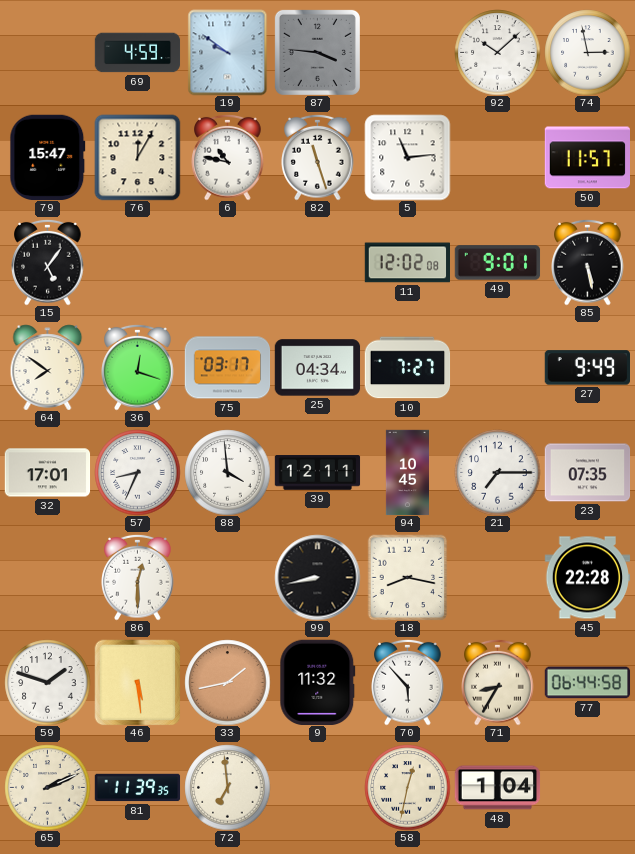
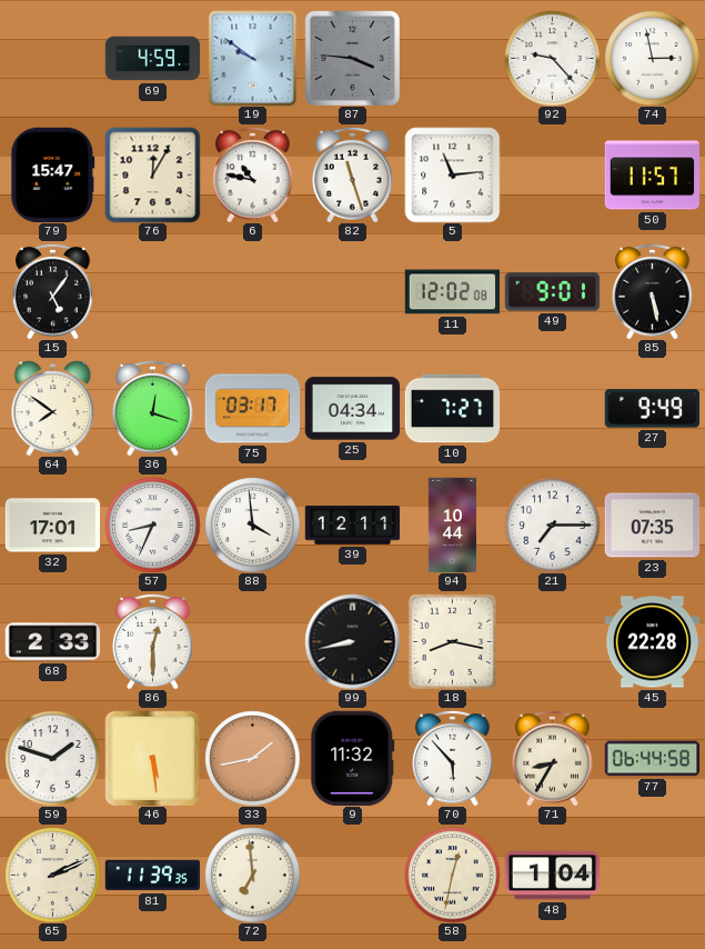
92: 10:08 -> 9:23
94: 10:45 -> 10:44
68: none -> 2:33
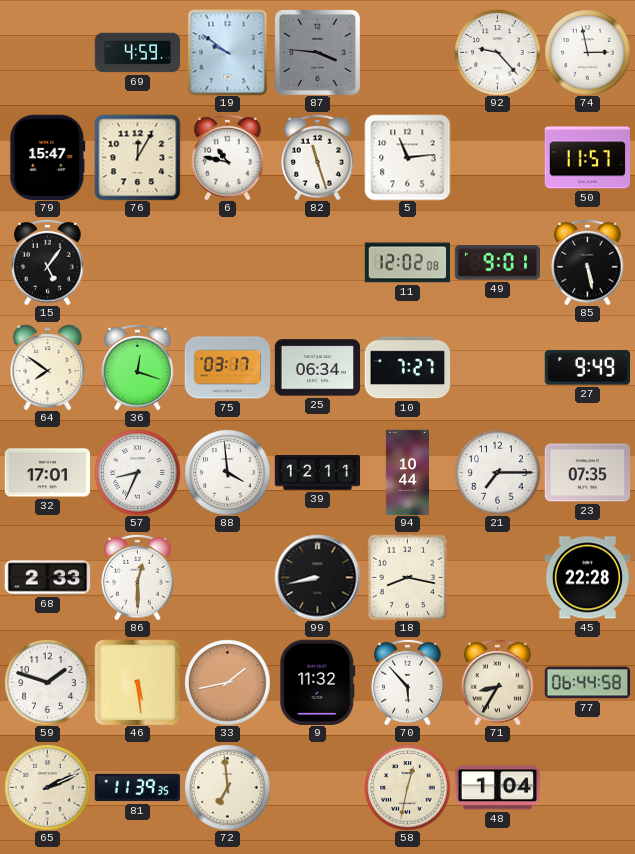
25: 04:34 -> 06:34
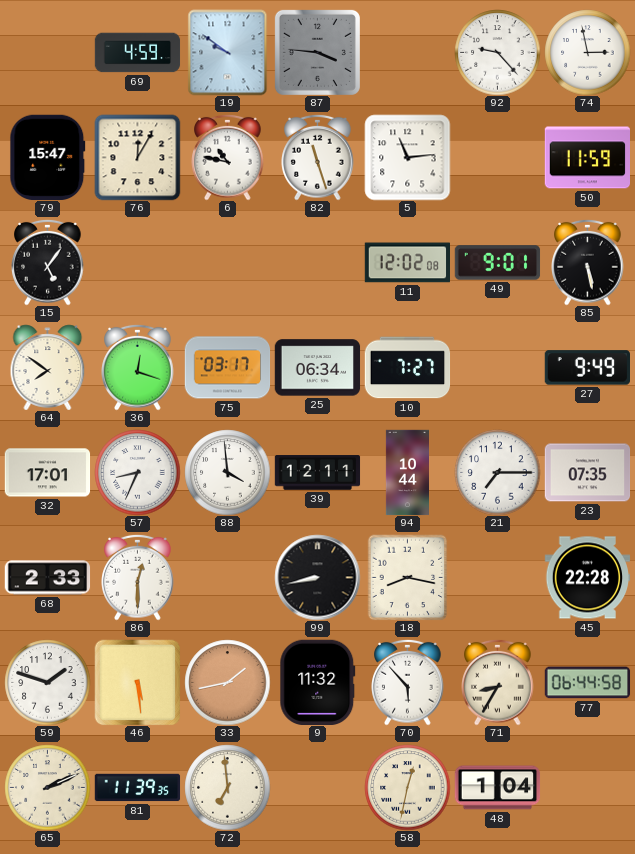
50: 11:57 -> 11:59
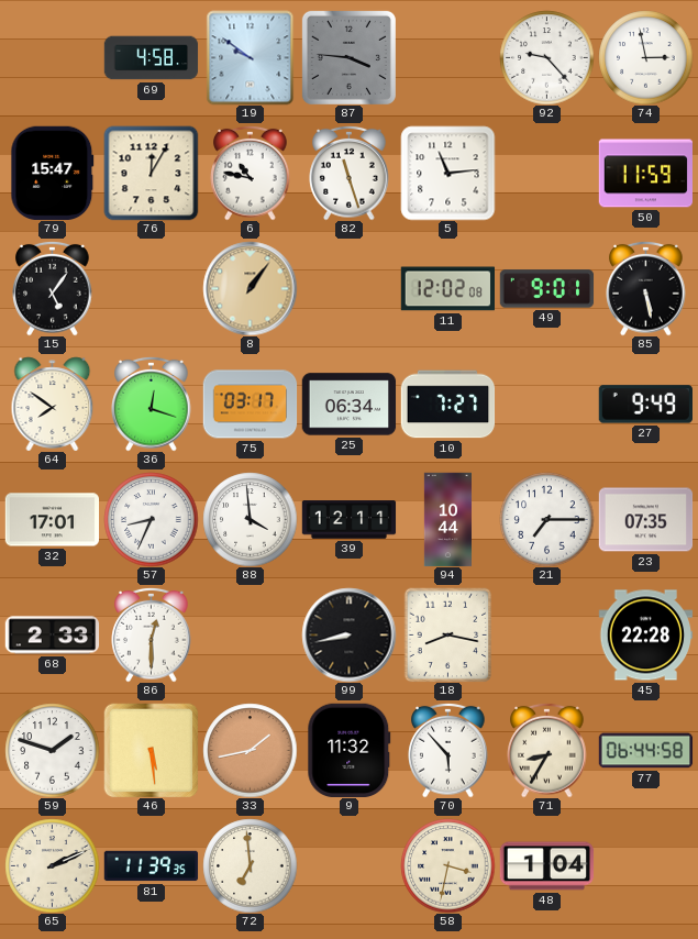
69: 4:59 -> 4:58
8: none -> 1:06
58: 12:32 -> 3:32
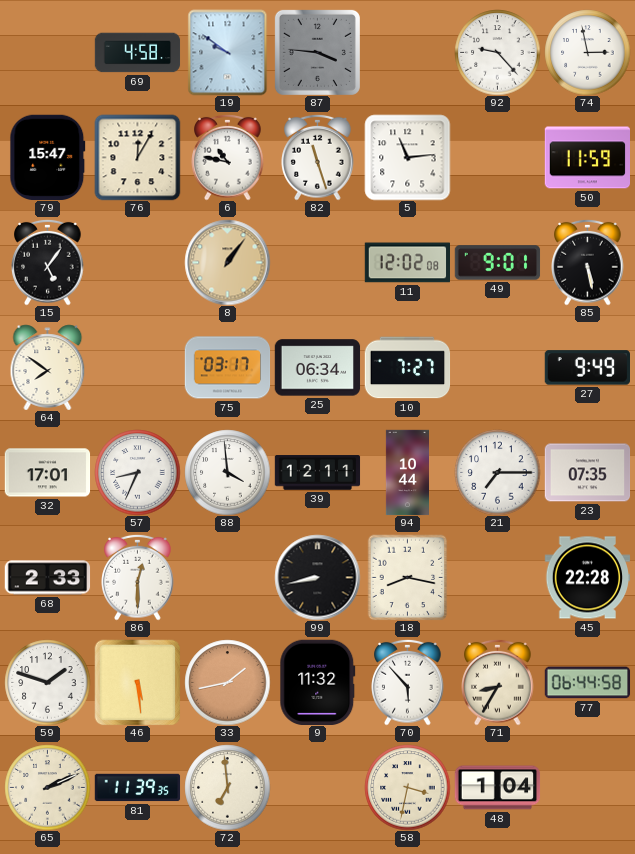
36: 12:18 -> none
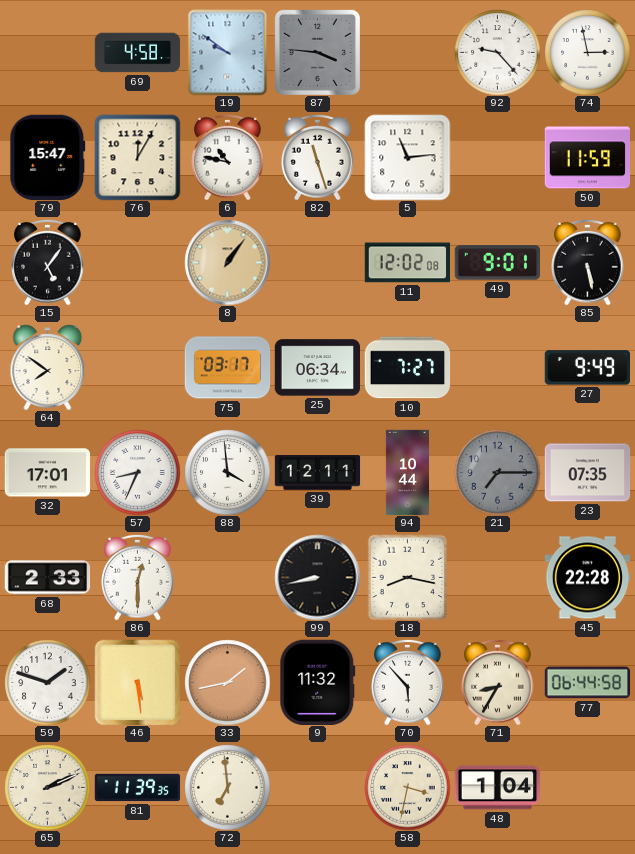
21 dial: white -> grey
